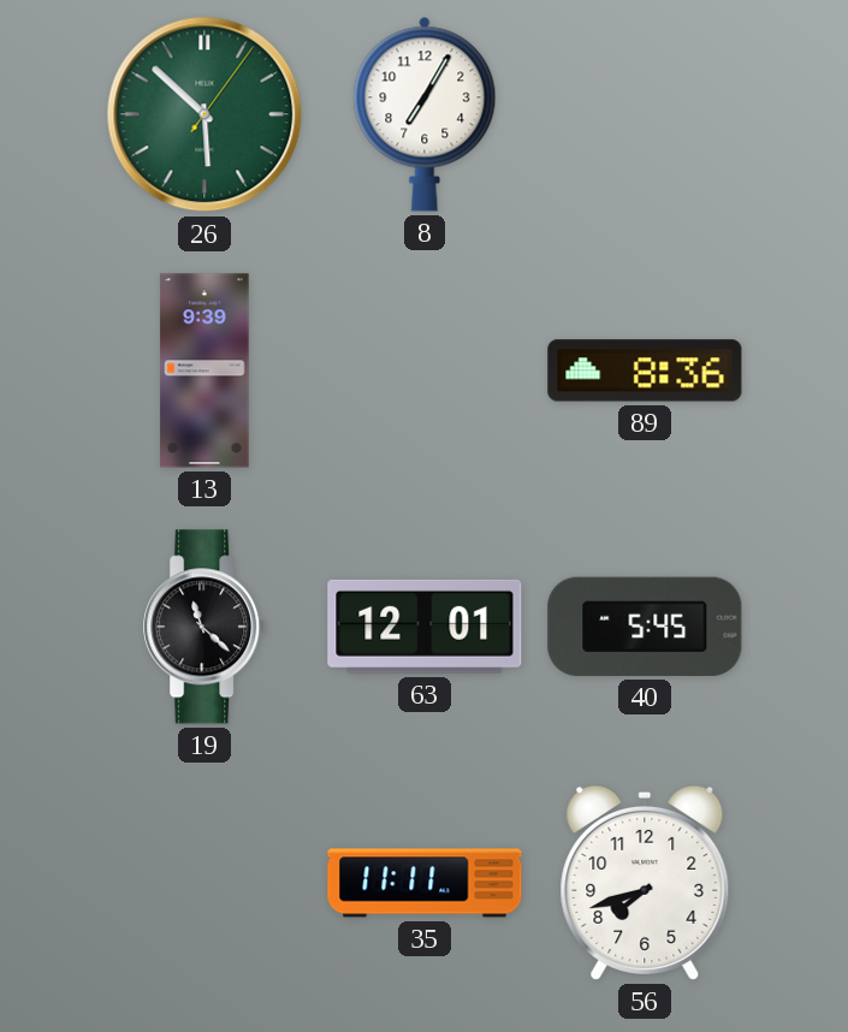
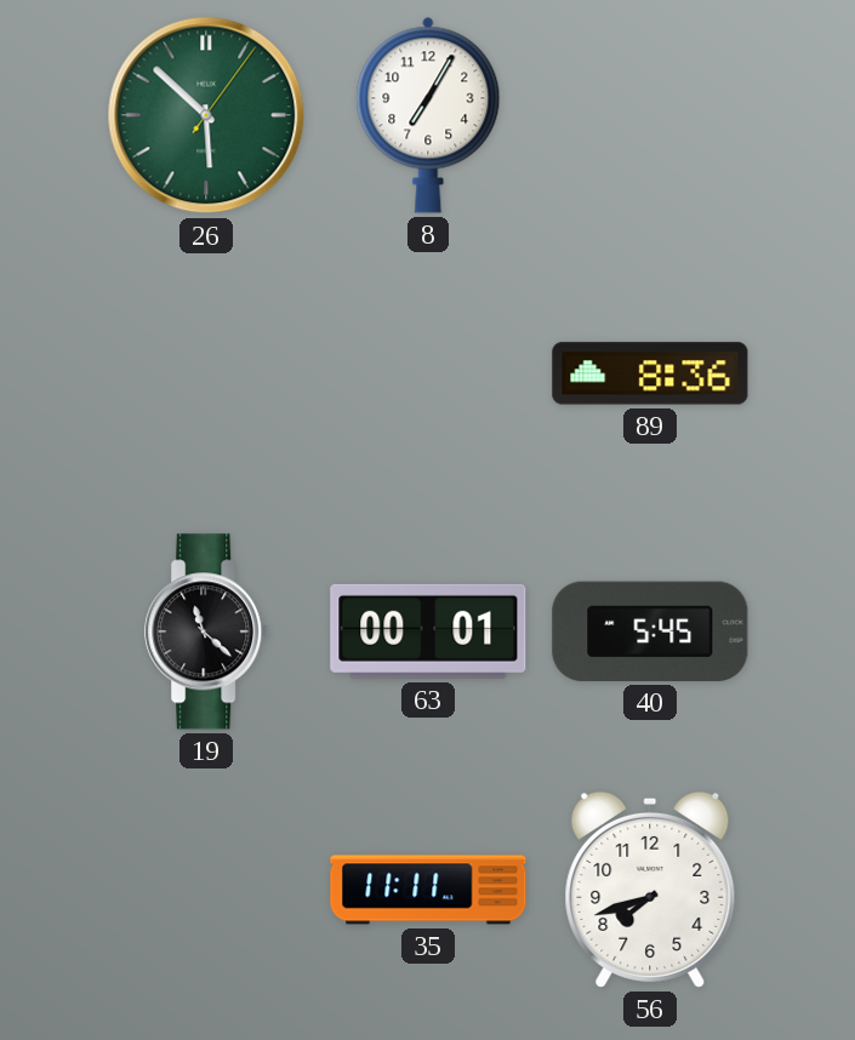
13: 9:39 -> none
63: 12:01 -> 00:01
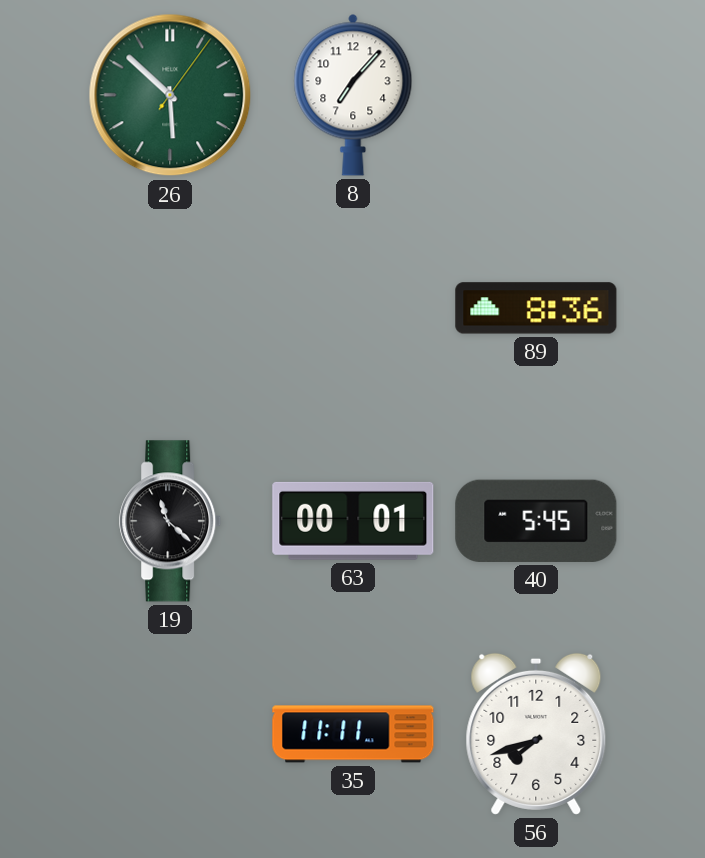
8: 7:05 -> 7:07
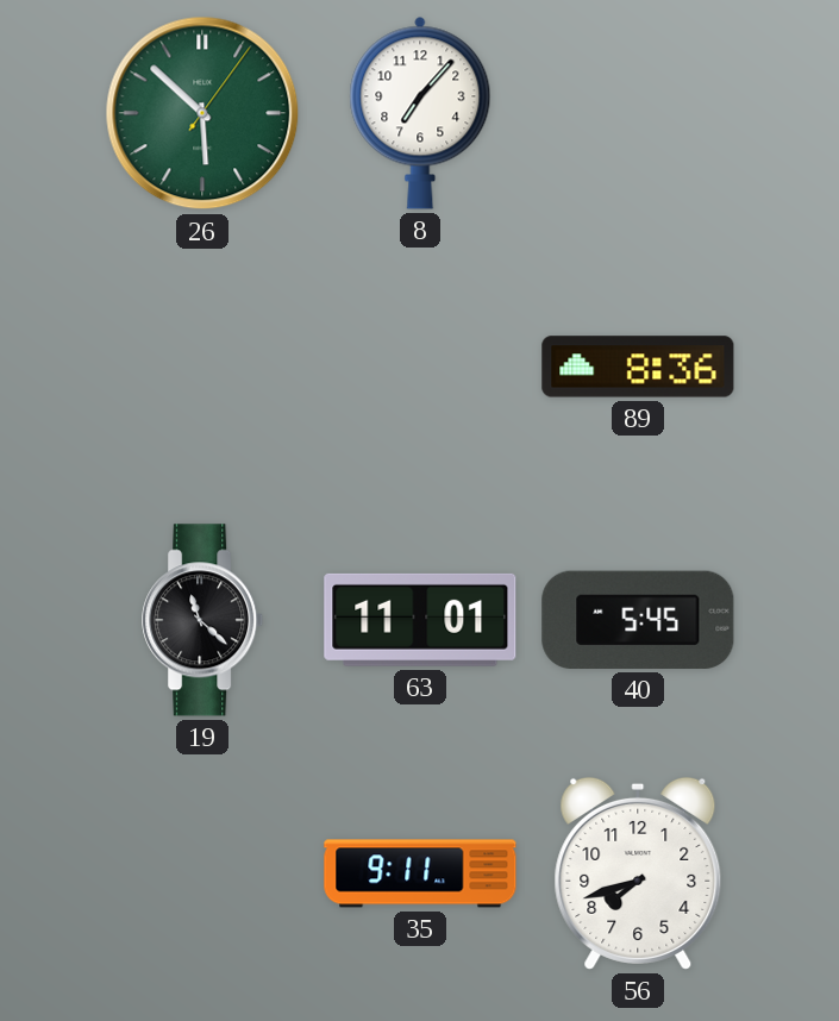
63: 00:01 -> 11:01
35: 11:11 -> 9:11
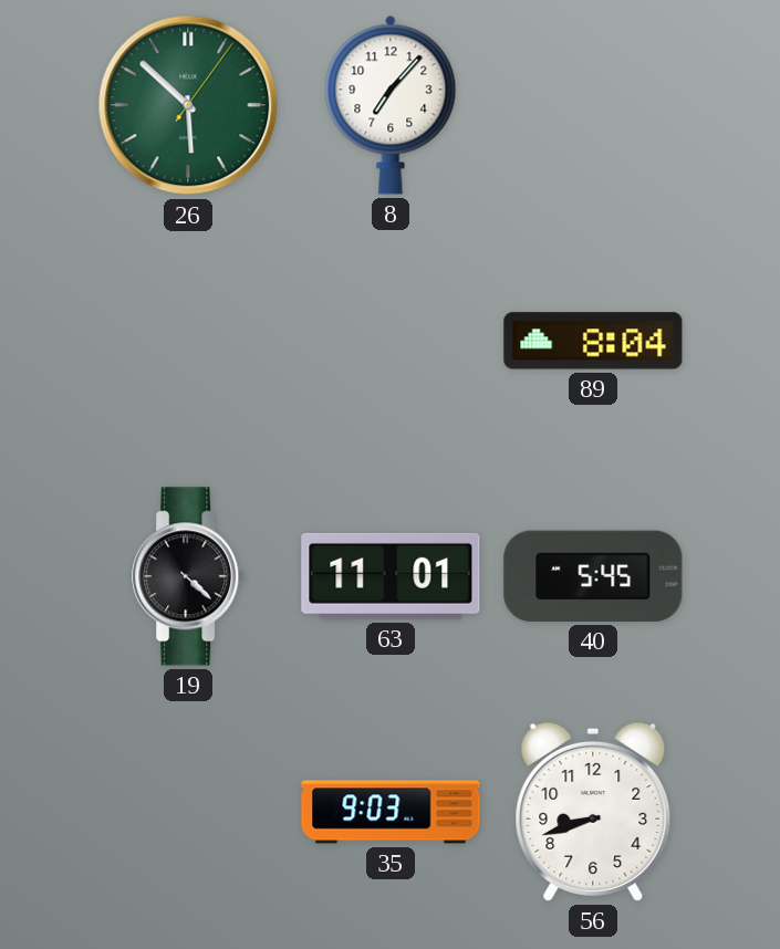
89: 8:36 -> 8:04
19: 11:22 -> 4:22
35: 9:11 -> 9:03
56: 7:42 -> 8:42
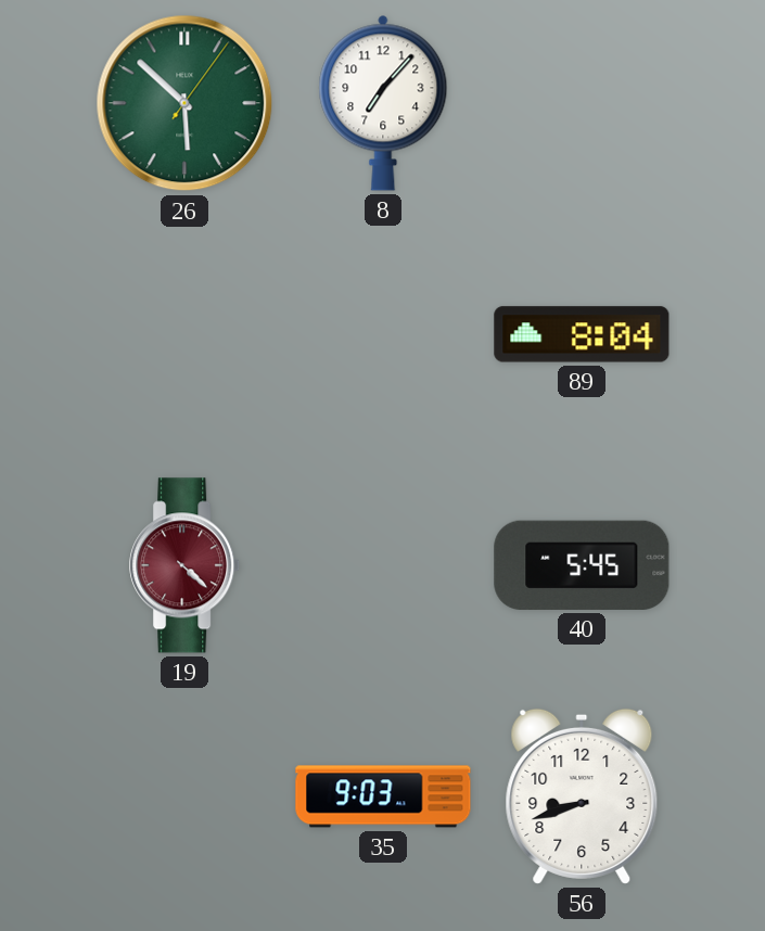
19 dial: black -> burgundy
63: 11:01 -> none
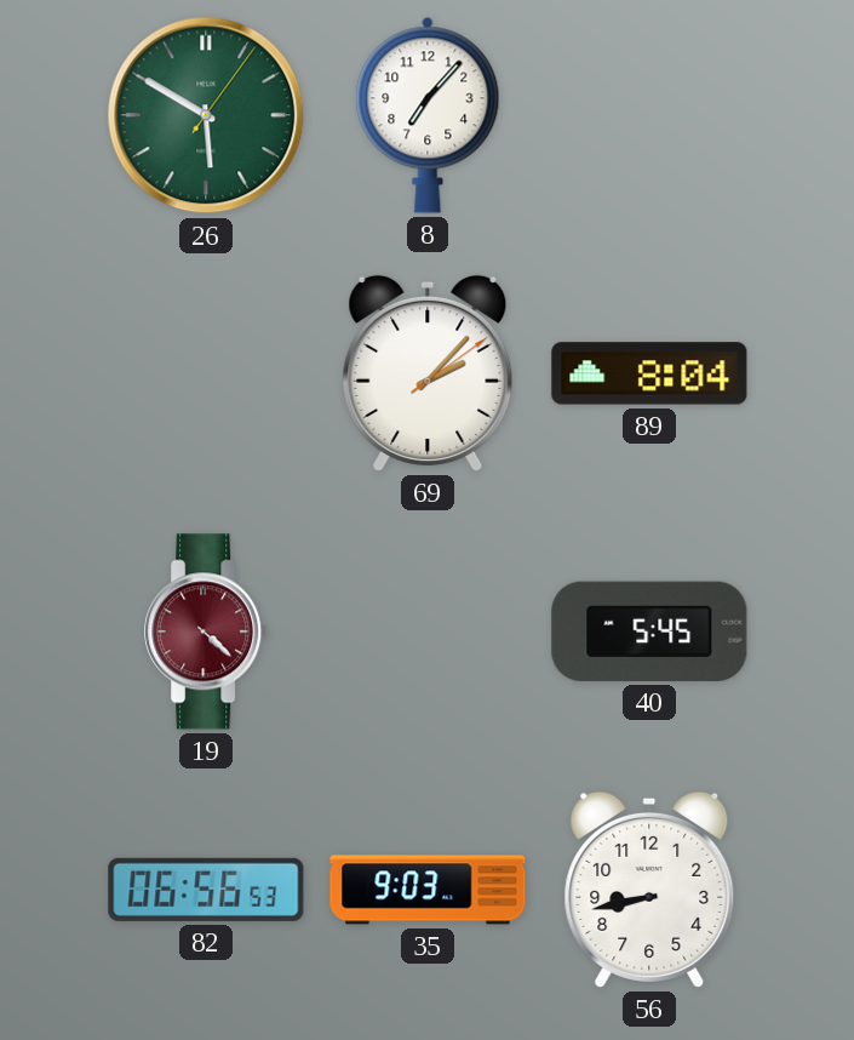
26: 5:52 -> 5:50
69: none -> 2:07
82: none -> 06:56
56: 8:42 -> 8:43
